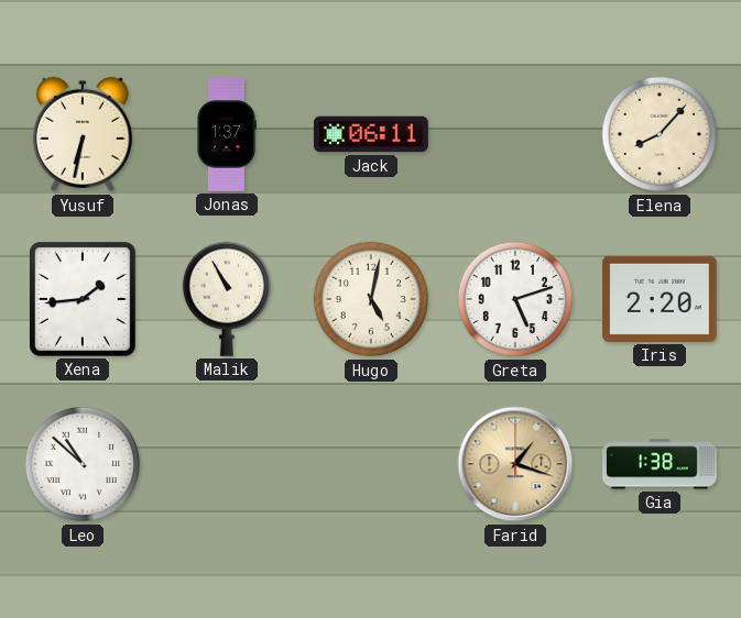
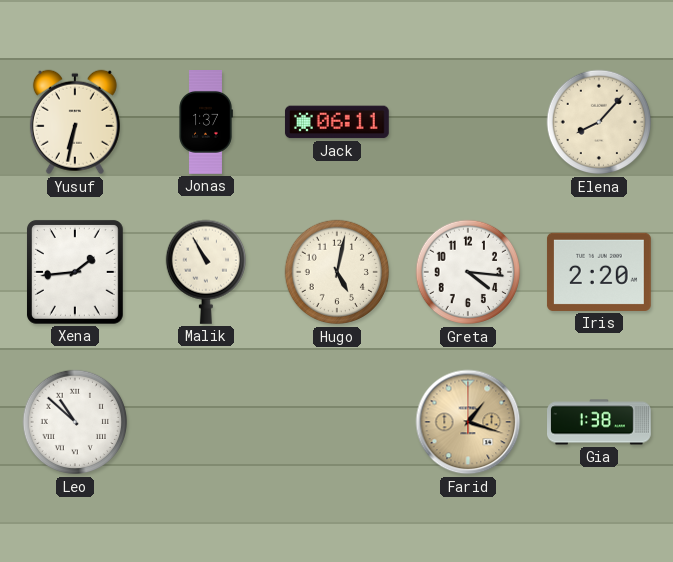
Greta: 5:12 -> 4:16
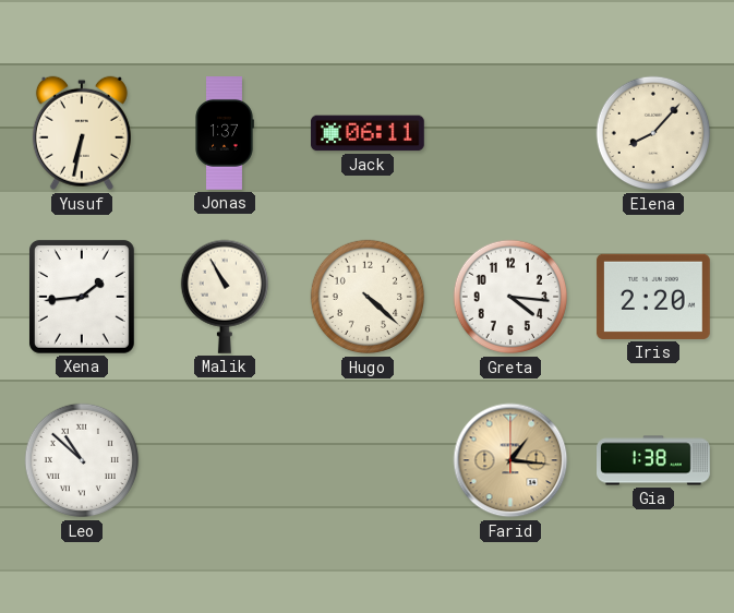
Hugo: 5:02 -> 4:22
Farid: 1:18 -> 1:16
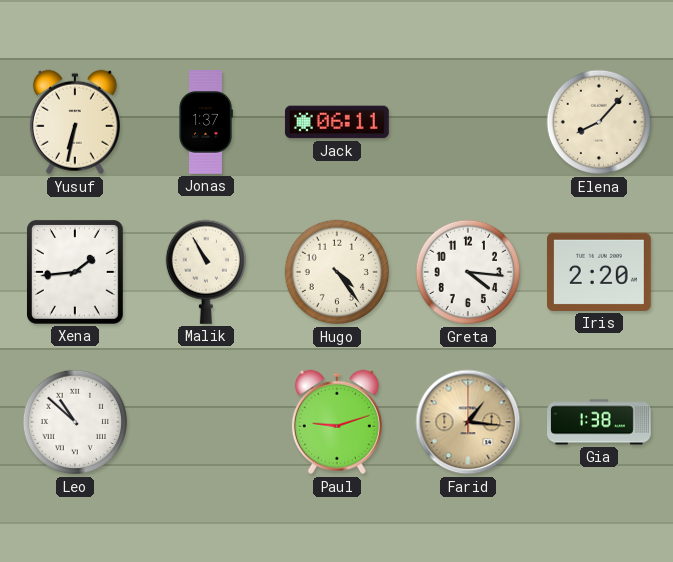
Hugo: 4:22 -> 4:24
Paul: none -> 9:12
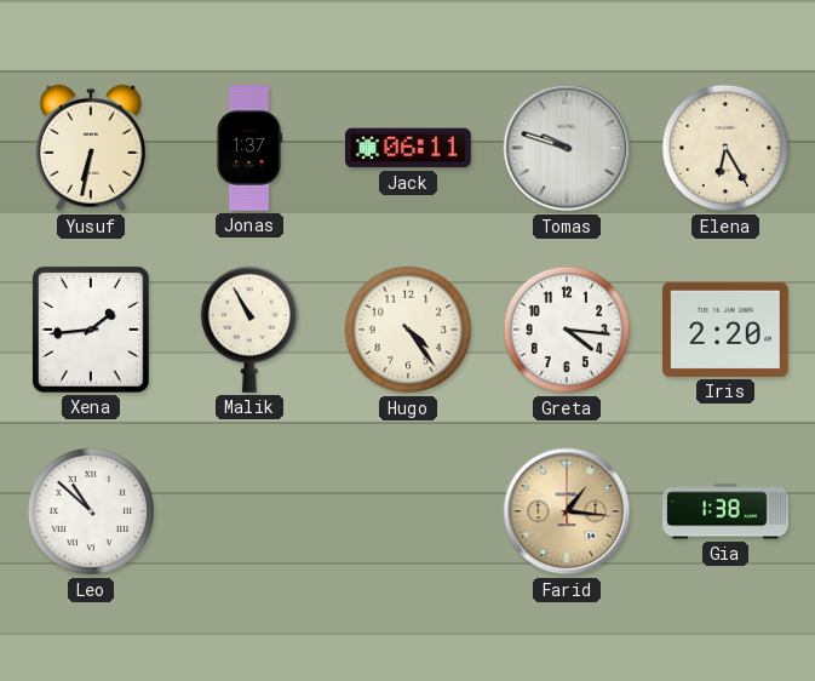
Tomas: none -> 9:48
Elena: 8:07 -> 6:25
Paul: 9:12 -> none
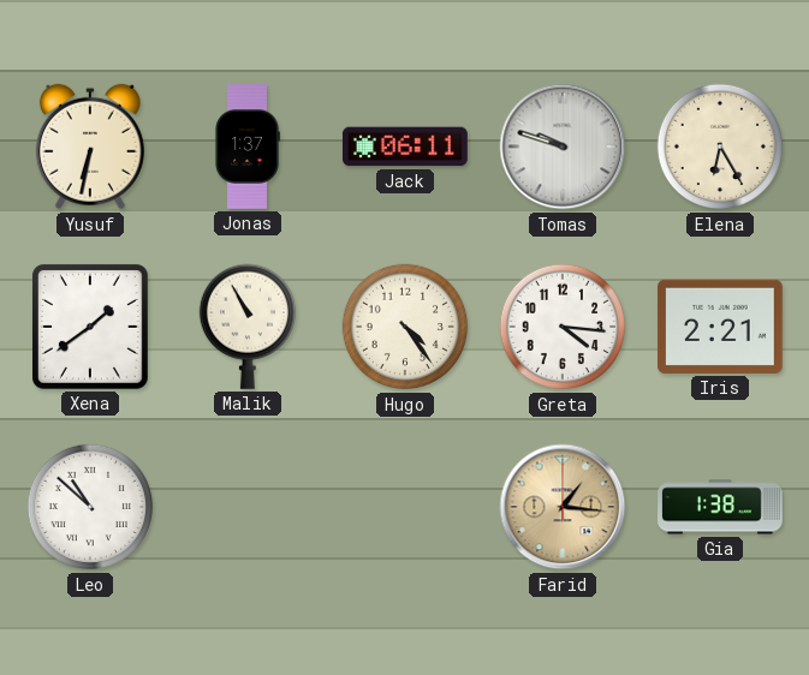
Xena: 1:44 -> 1:39
Iris: 2:20 -> 2:21
